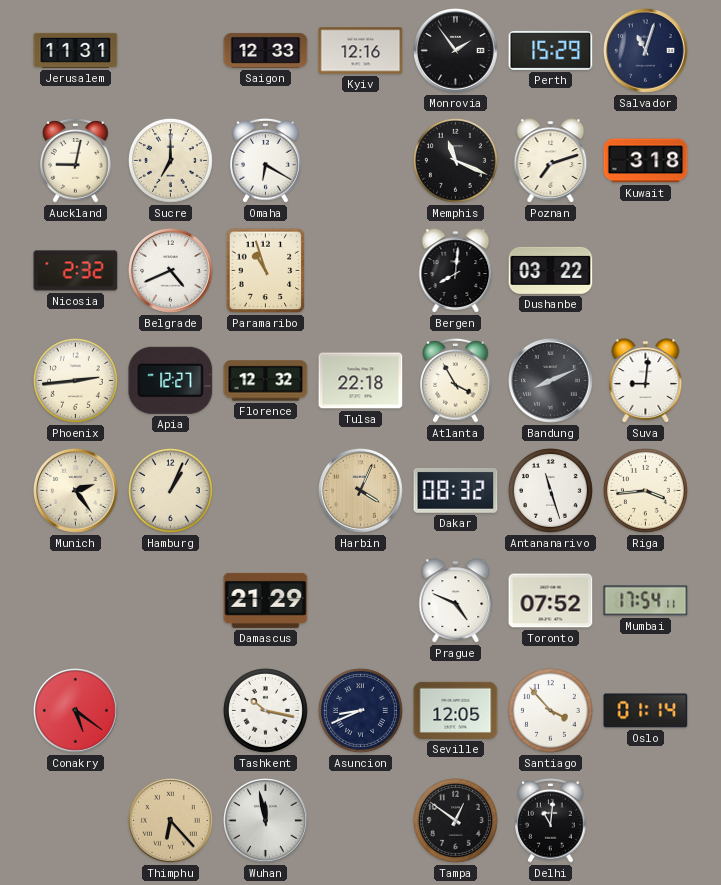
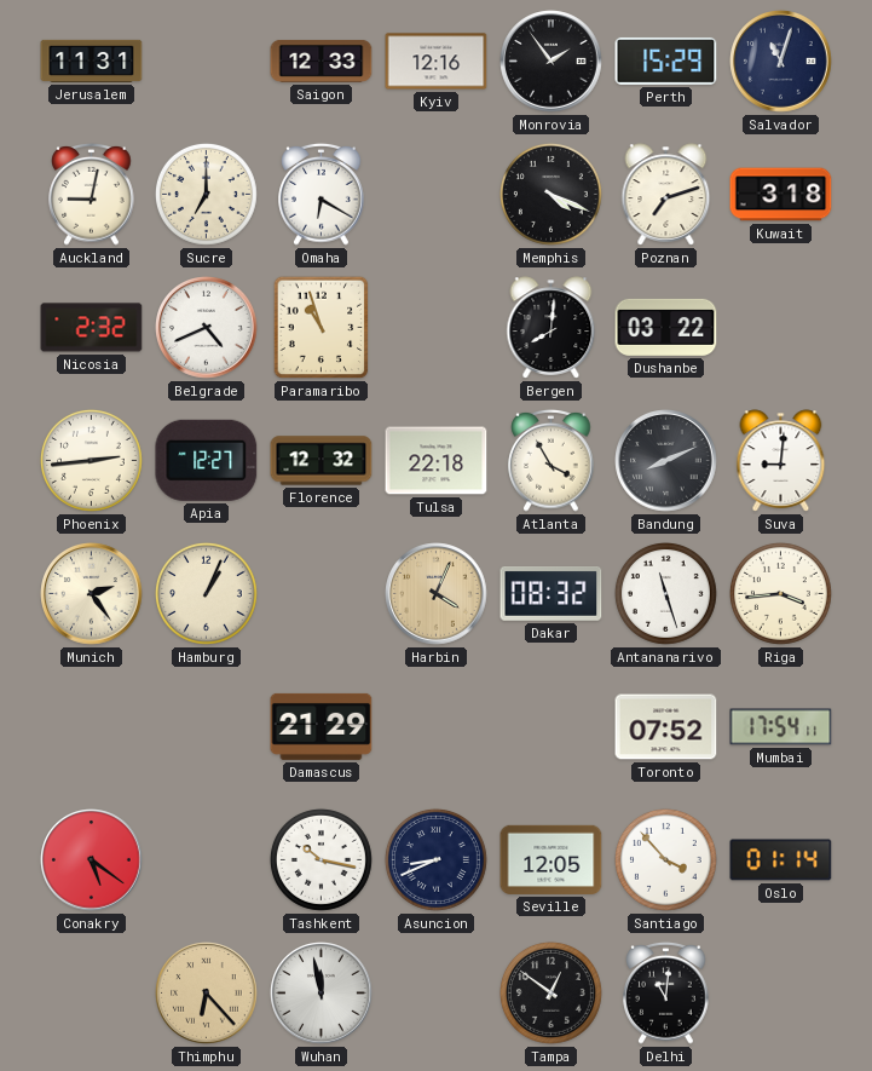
Memphis: 11:19 -> 4:19
Prague: 4:49 -> none
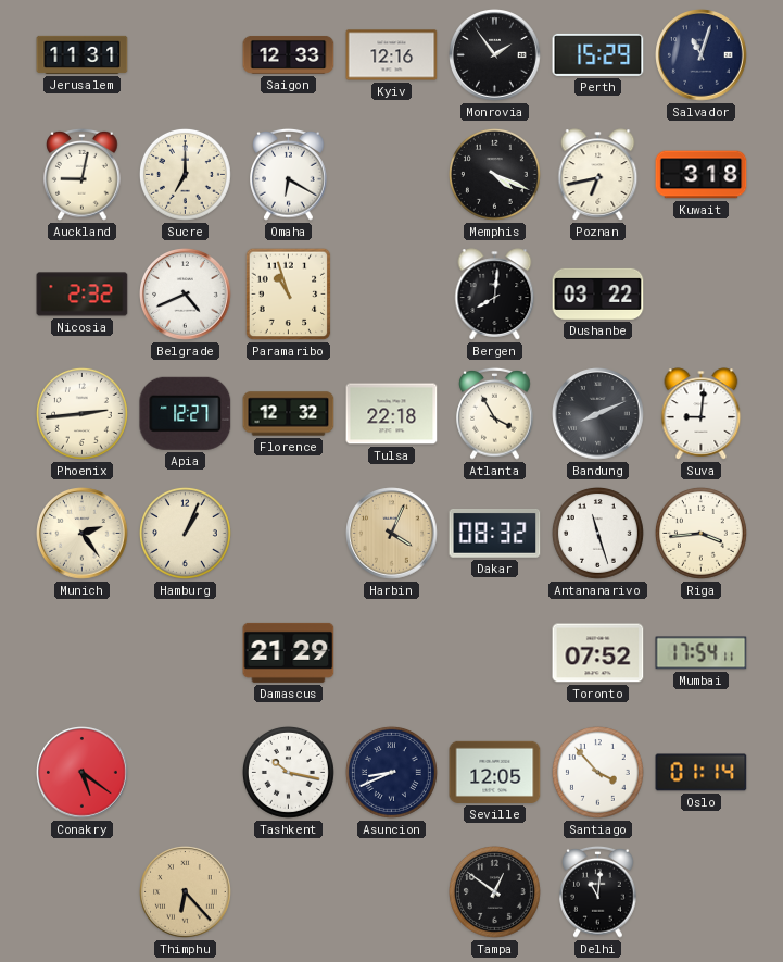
Poznan: 7:12 -> 6:43
Wuhan: 11:58 -> none
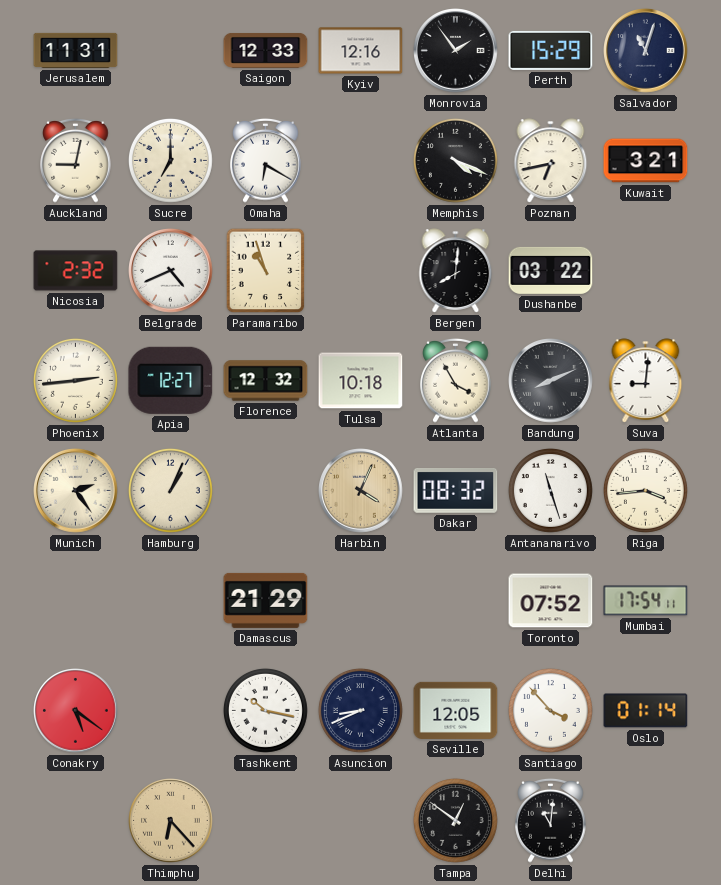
Kuwait: 3:18 -> 3:21
Tulsa: 22:18 -> 10:18
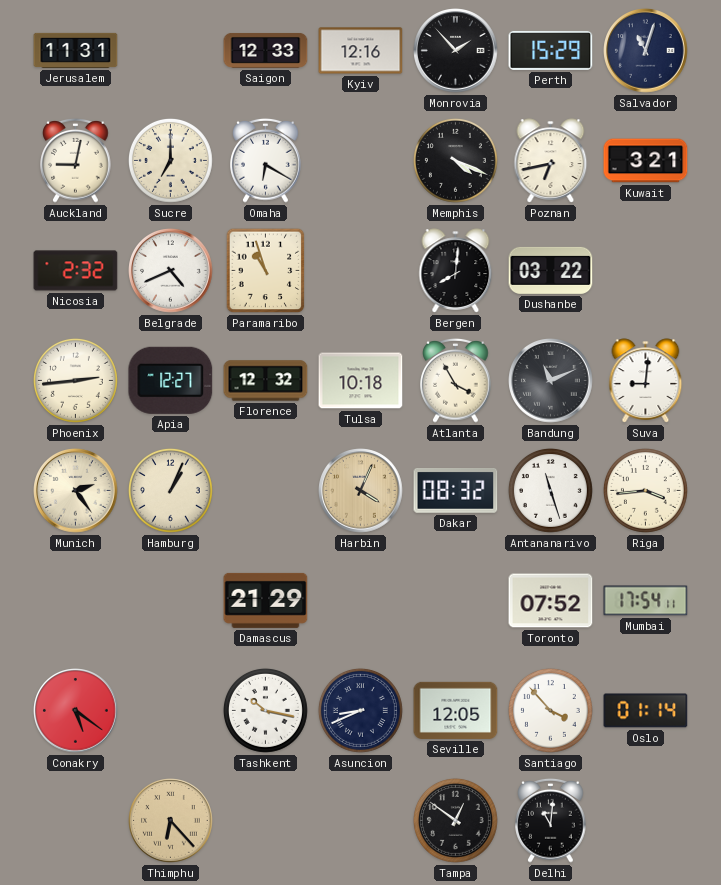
Monrovia: 1:54 -> 1:53
Bandung: 8:11 -> 11:11
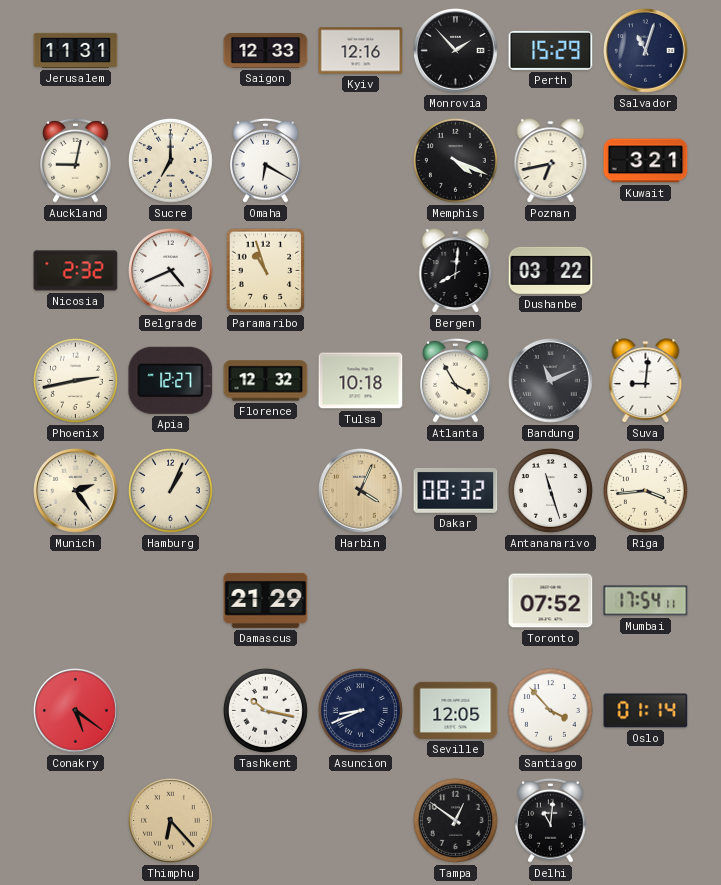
Phoenix: 2:44 -> 2:43
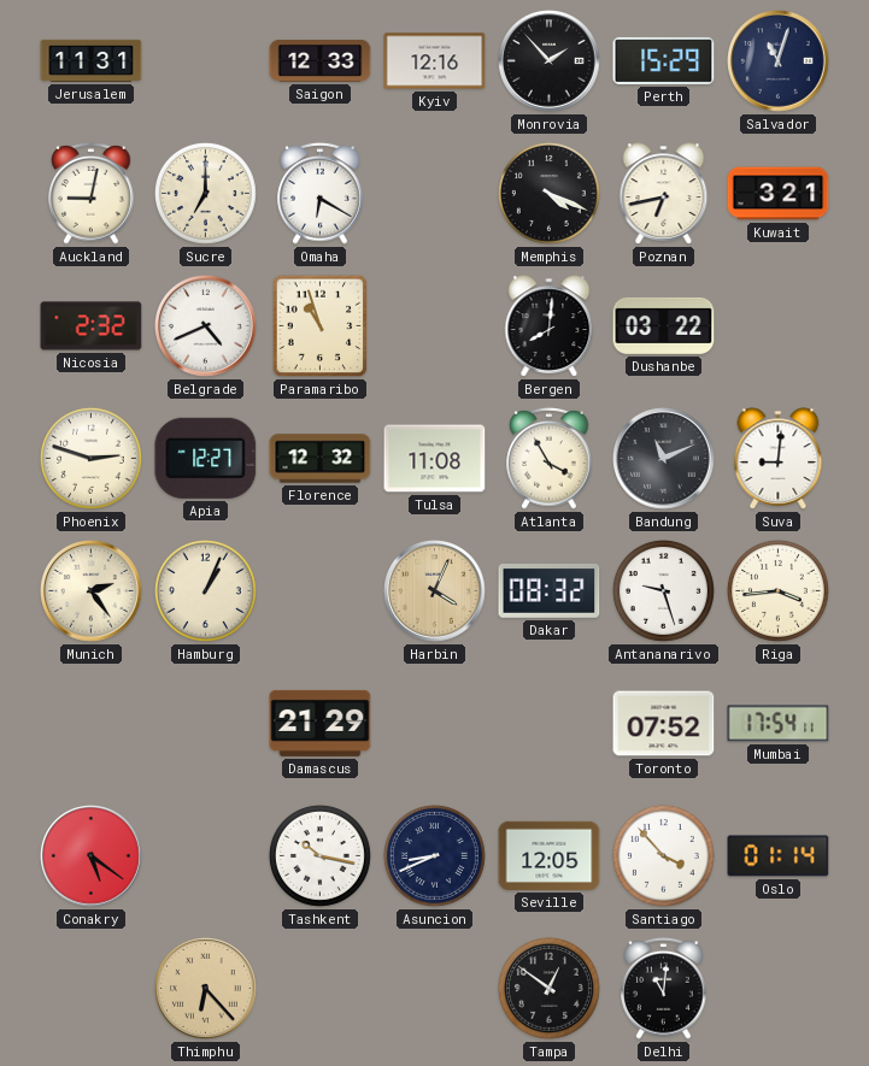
Phoenix: 2:43 -> 2:48
Tulsa: 10:18 -> 11:08
Antananarivo: 11:27 -> 9:27
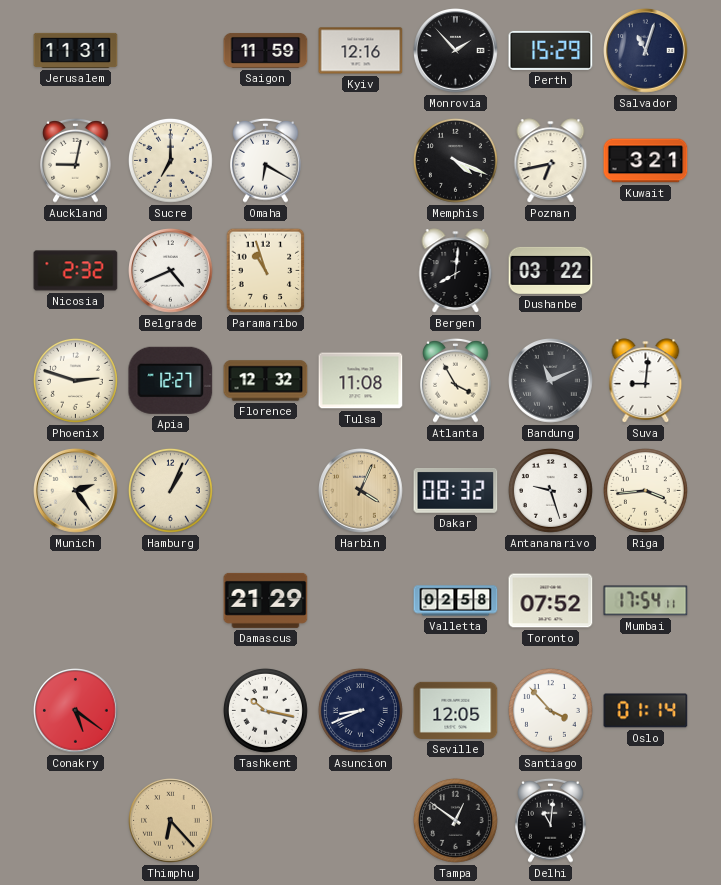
Saigon: 12:33 -> 11:59
Valletta: none -> 02:58
